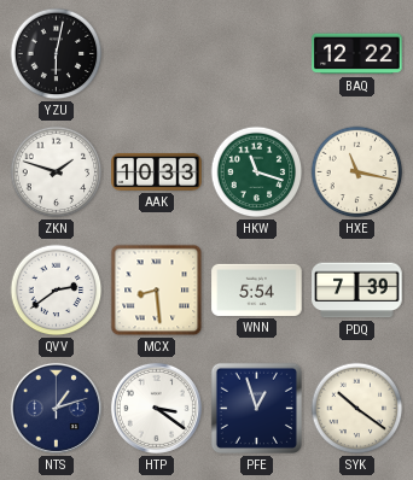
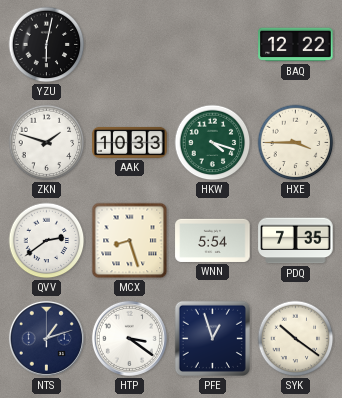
HKW: 11:18 -> 4:18
HXE: 11:17 -> 3:45
MCX: 8:29 -> 8:27
PDQ: 7:39 -> 7:35
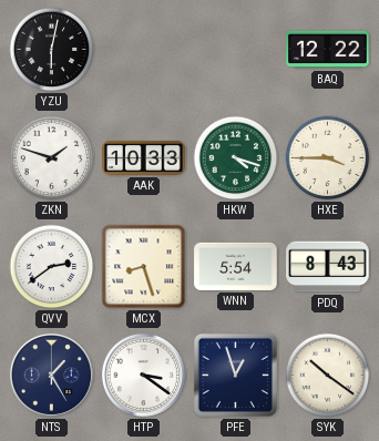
PDQ: 7:35 -> 8:43
NTS: 1:12 -> 1:25
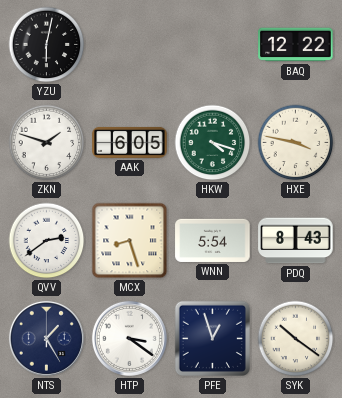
AAK: 10:33 -> 6:05
HXE: 3:45 -> 3:47
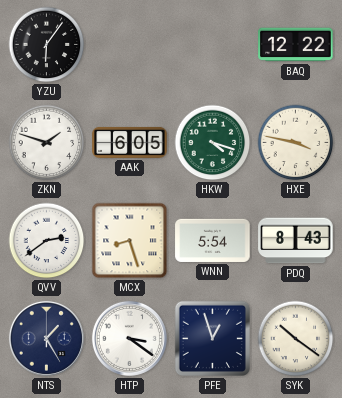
YZU: 6:02 -> 6:06
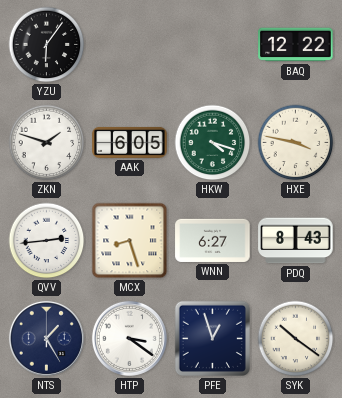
QVV: 2:39 -> 2:44
WNN: 5:54 -> 6:27
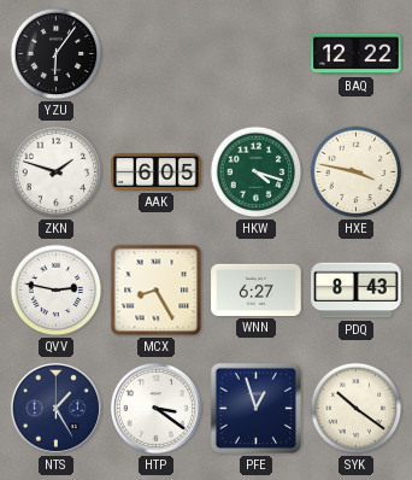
QVV: 2:44 -> 2:47
MCX: 8:27 -> 8:25
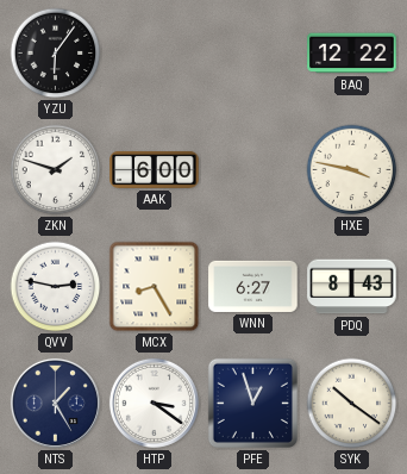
AAK: 6:05 -> 6:00
HKW: 4:18 -> none
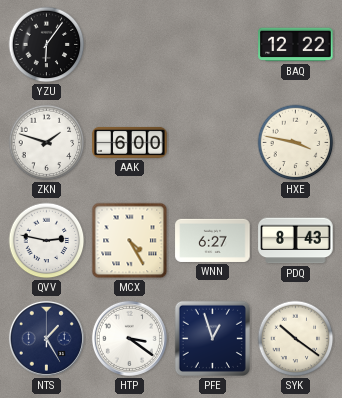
MCX: 8:25 -> 4:25
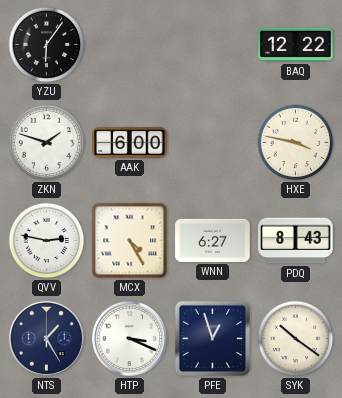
HTP: 3:21 -> 3:19
